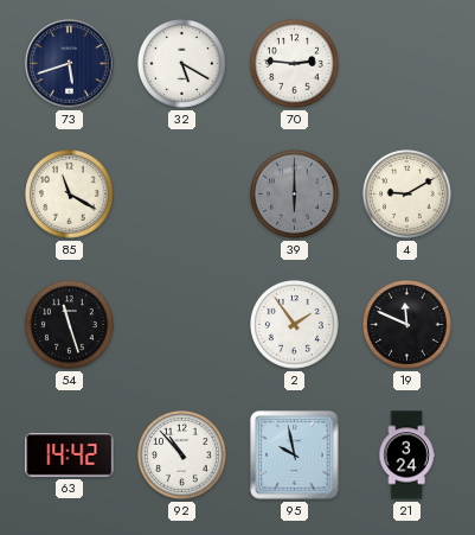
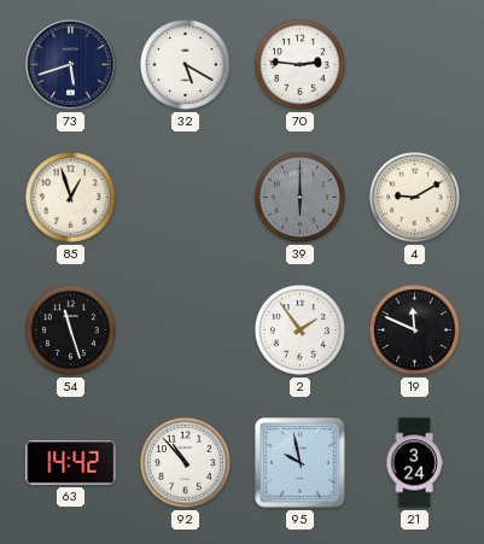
85: 11:20 -> 12:57
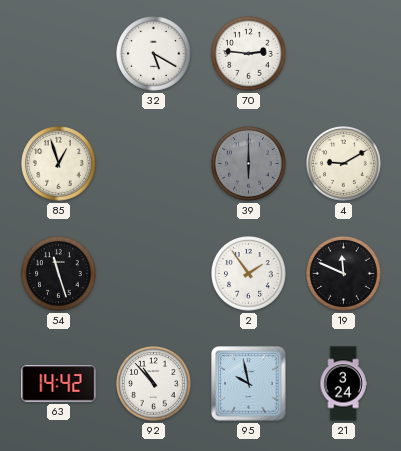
73: 5:42 -> none
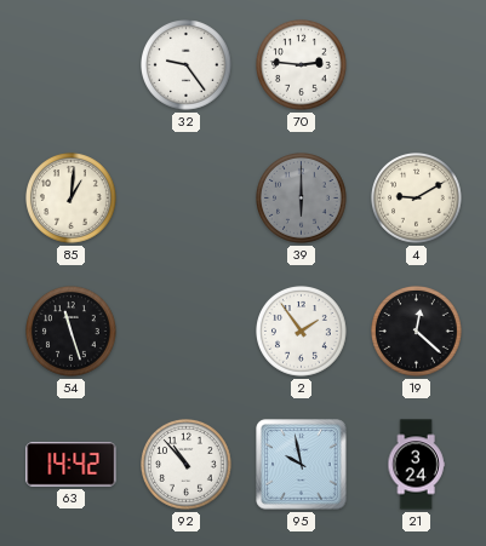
32: 5:20 -> 9:24
85: 12:57 -> 1:01
19: 11:49 -> 12:22
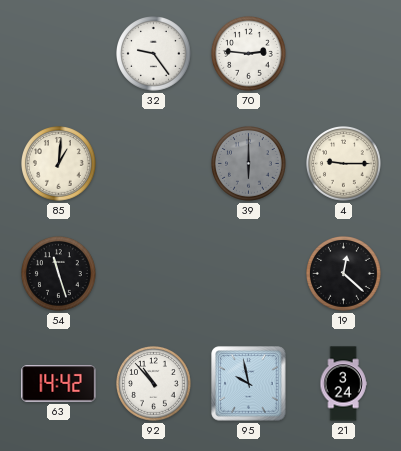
4: 9:10 -> 9:15
2: 1:54 -> none
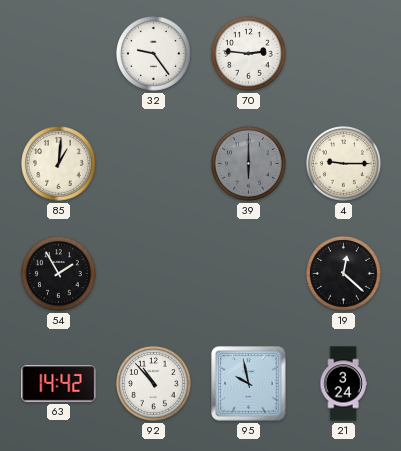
54: 11:27 -> 1:55
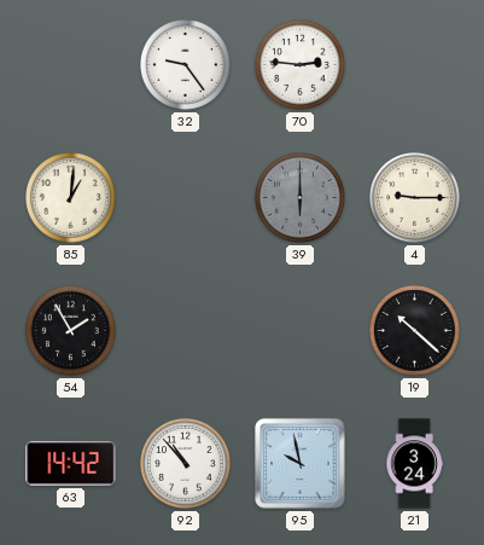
19: 12:22 -> 10:22
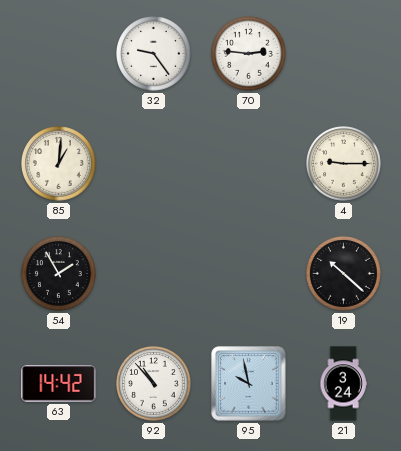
39: 6:00 -> none
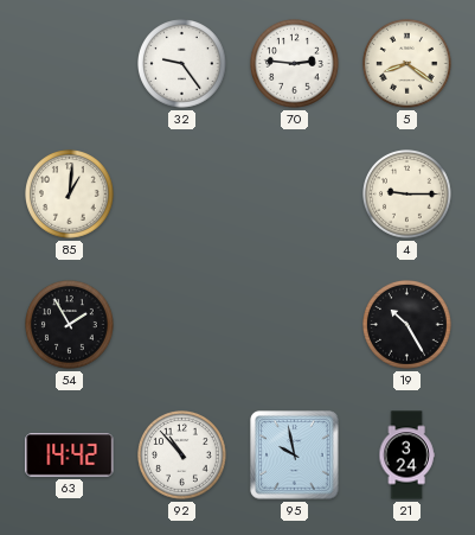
5: none -> 8:21
19: 10:22 -> 10:25
